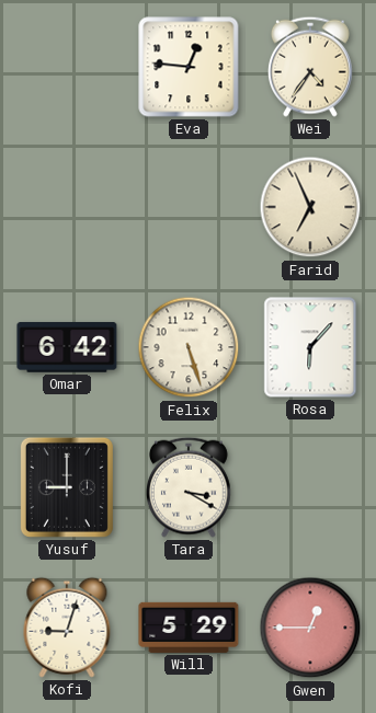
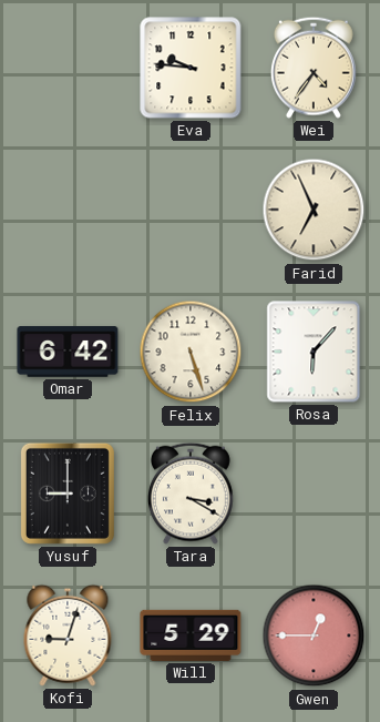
Eva: 12:46 -> 9:46
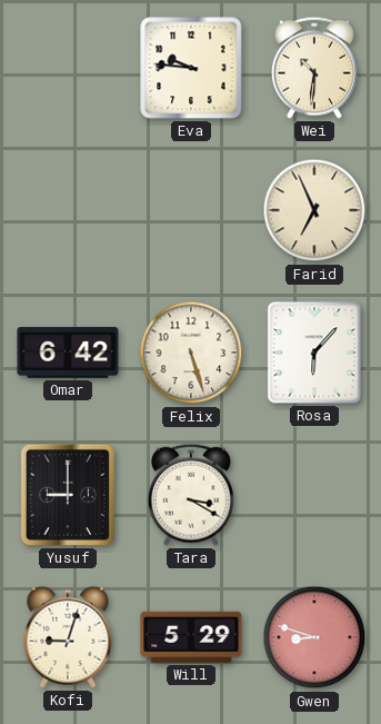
Wei: 4:36 -> 10:31
Gwen: 12:45 -> 8:48
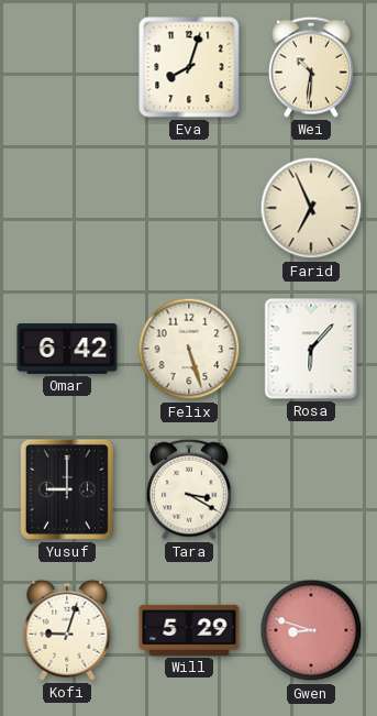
Eva: 9:46 -> 8:03
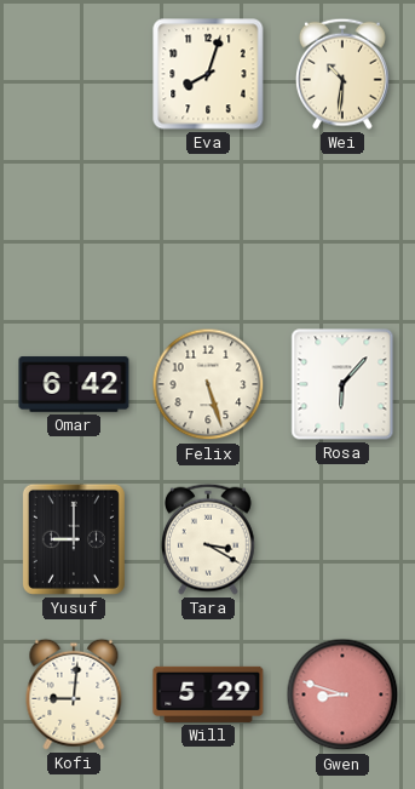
Farid: 6:56 -> none
Kofi: 9:03 -> 9:01
